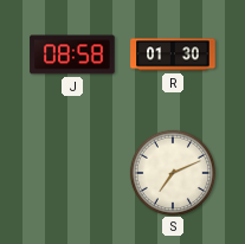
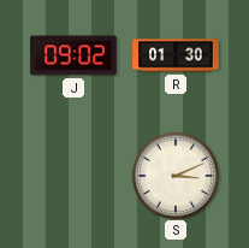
J: 08:58 -> 09:02
S: 7:11 -> 3:11
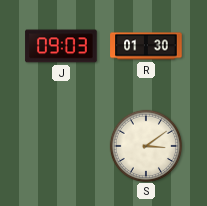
J: 09:02 -> 09:03
S: 3:11 -> 3:09
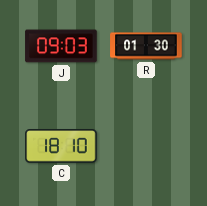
C: none -> 18:10
S: 3:09 -> none
